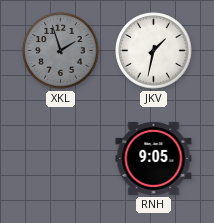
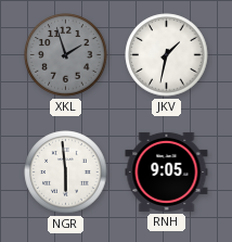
NGR: none -> 5:59
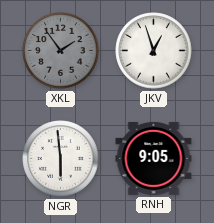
XKL: 1:57 -> 1:54
JKV: 1:32 -> 12:57
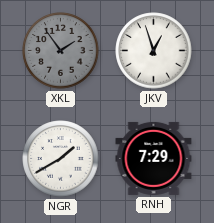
NGR: 5:59 -> 1:40
RNH: 9:05 -> 7:29
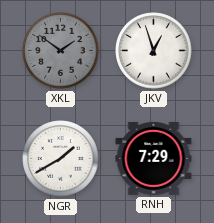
XKL: 1:54 -> 1:51
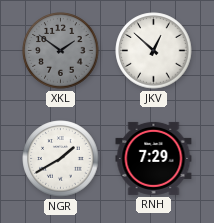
JKV: 12:57 -> 12:52
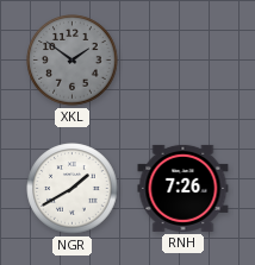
JKV: 12:52 -> none
RNH: 7:29 -> 7:26
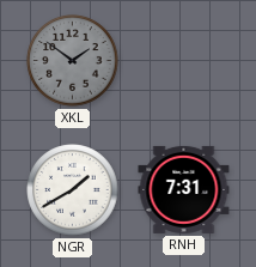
RNH: 7:26 -> 7:31
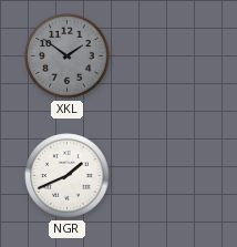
NGR: 1:40 -> 1:41
RNH: 7:31 -> none
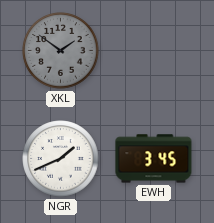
EWH: none -> 3:45
